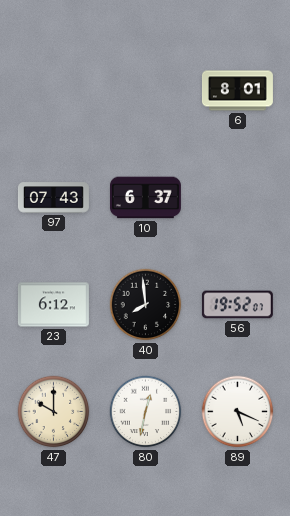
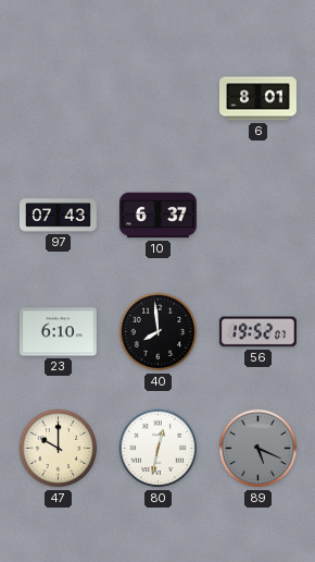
23: 6:12 -> 6:10
89 dial: white -> grey
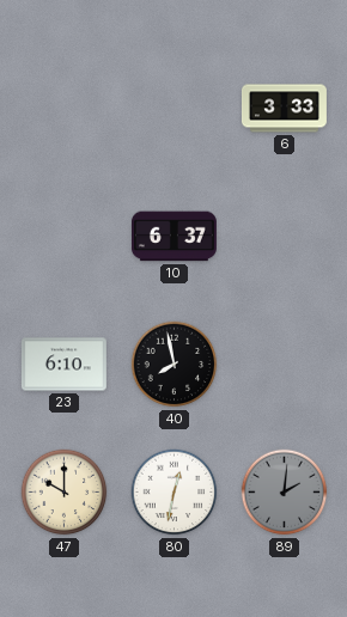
6: 8:01 -> 3:33
97: 07:43 -> none
40: 7:59 -> 7:58
56: 19:52 -> none
89: 5:19 -> 2:01
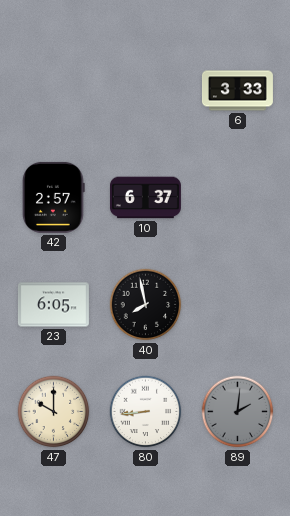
42: none -> 2:57
23: 6:10 -> 6:05
80: 12:32 -> 8:44
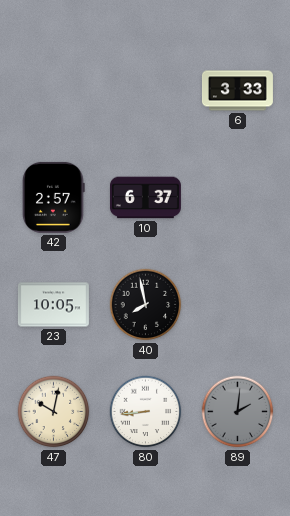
23: 6:05 -> 10:05
47: 10:00 -> 10:02
